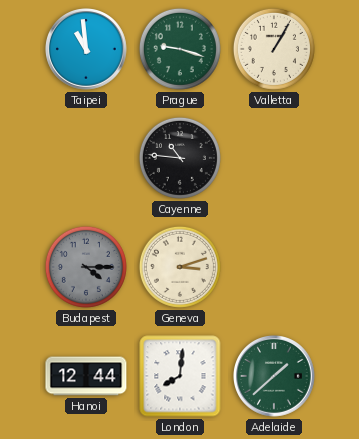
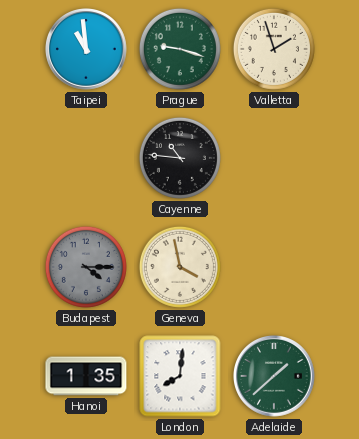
Valletta: 1:05 -> 1:57
Geneva: 3:12 -> 3:58
Hanoi: 12:44 -> 1:35
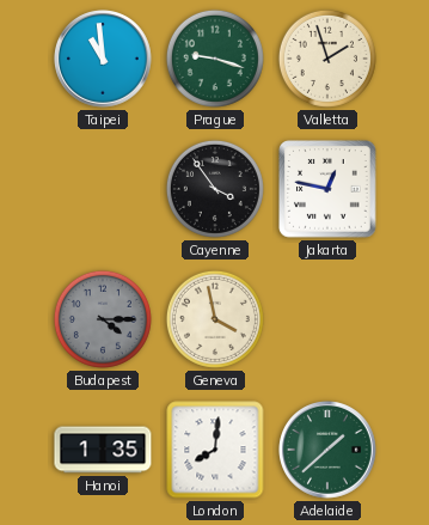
Cayenne: 10:46 -> 3:54
Jakarta: none -> 12:47
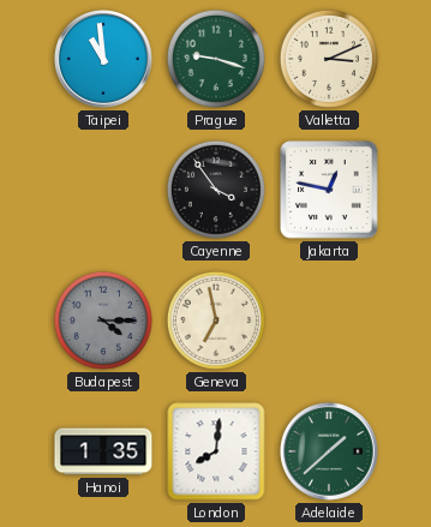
Valletta: 1:57 -> 3:11
Geneva: 3:58 -> 6:58
